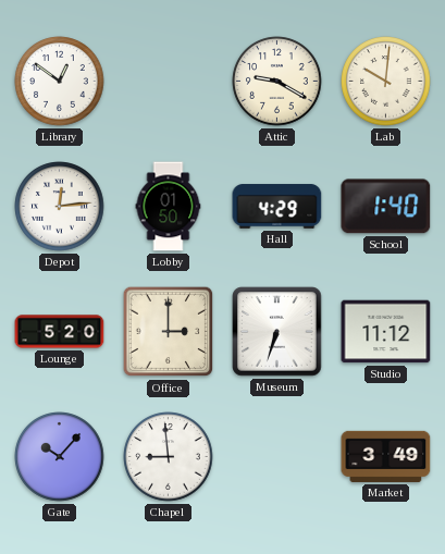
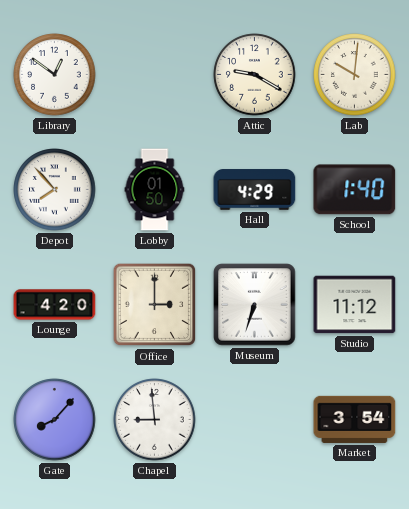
Depot: 12:14 -> 7:53
Lounge: 5:20 -> 4:20
Gate: 10:07 -> 8:07
Market: 3:49 -> 3:54
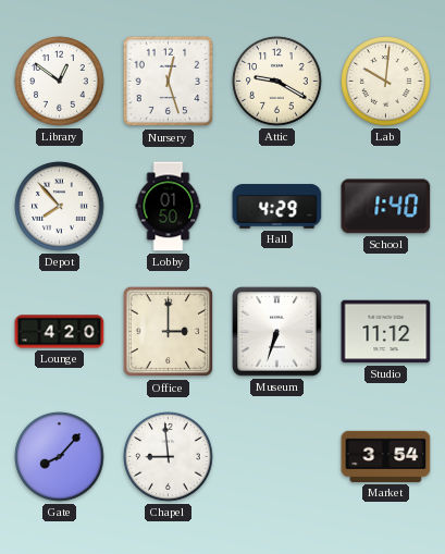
Nursery: none -> 12:27
